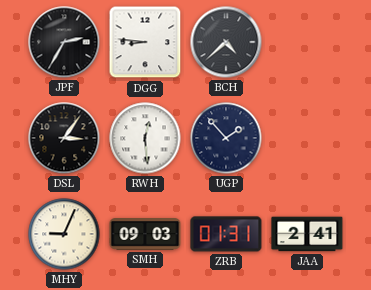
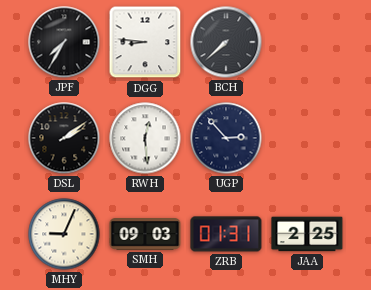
JPF: 2:35 -> 7:35
BCH: 4:38 -> 7:38
DSL: 3:06 -> 2:09
UGP: 1:53 -> 2:53
JAA: 2:41 -> 2:25
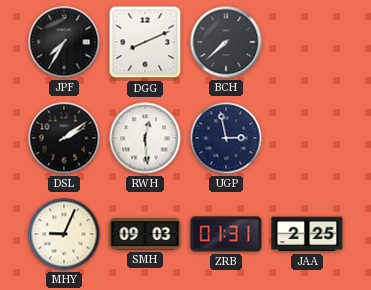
DGG: 8:46 -> 8:11
UGP: 2:53 -> 2:58
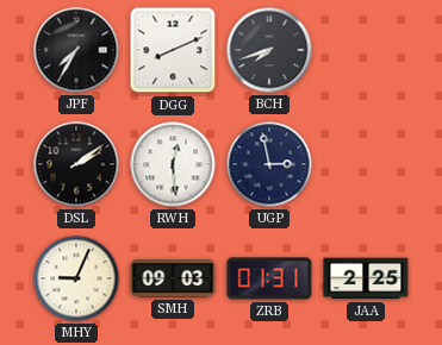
BCH: 7:38 -> 7:42
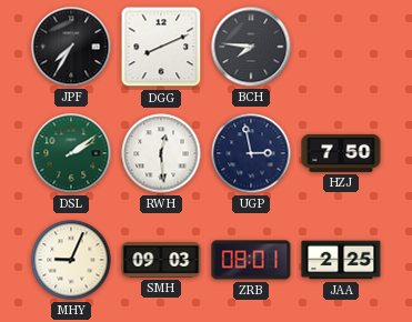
BCH: 7:42 -> 7:46
DSL dial: black -> green
HZJ: none -> 7:50
ZRB: 01:31 -> 08:01
